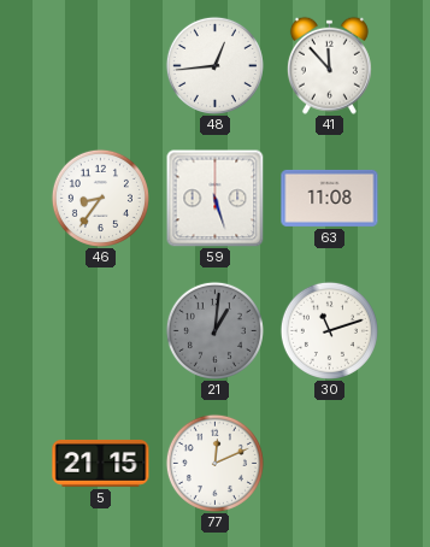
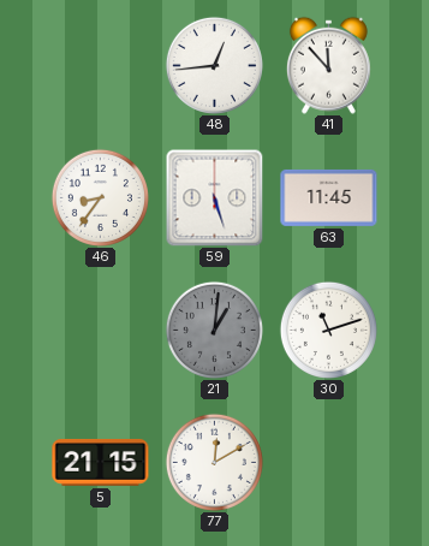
63: 11:08 -> 11:45
77: 12:11 -> 12:10
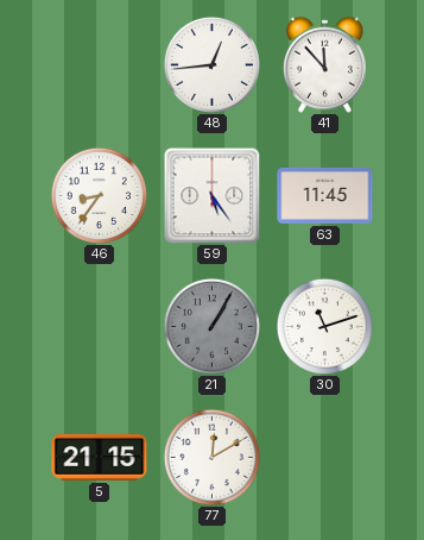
59: 5:27 -> 5:24
21: 1:01 -> 1:05
